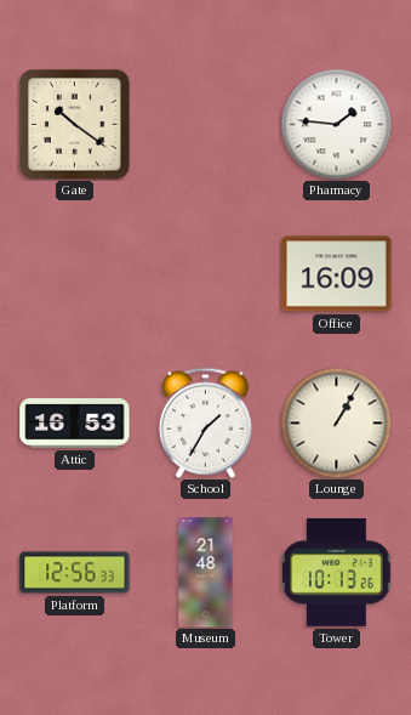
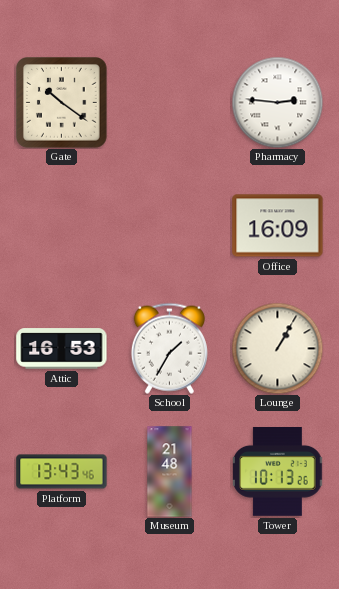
Pharmacy: 1:46 -> 2:46
Platform: 12:56 -> 13:43
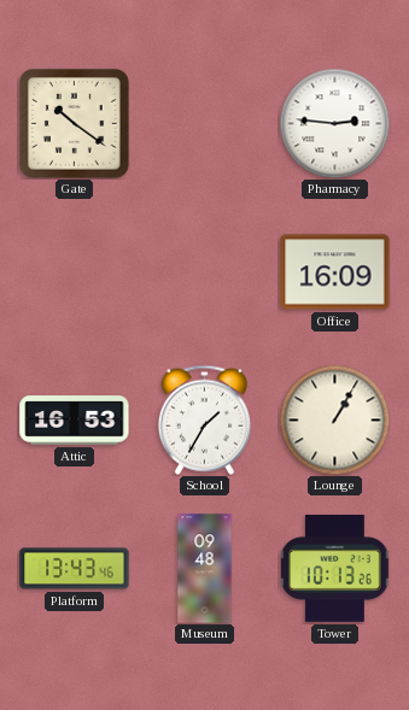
Museum: 21:48 -> 09:48
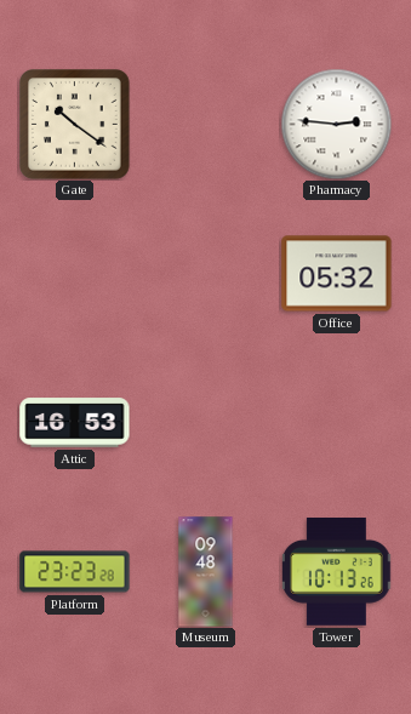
Office: 16:09 -> 05:32
School: 1:35 -> none
Lounge: 1:05 -> none
Platform: 13:43 -> 23:23
